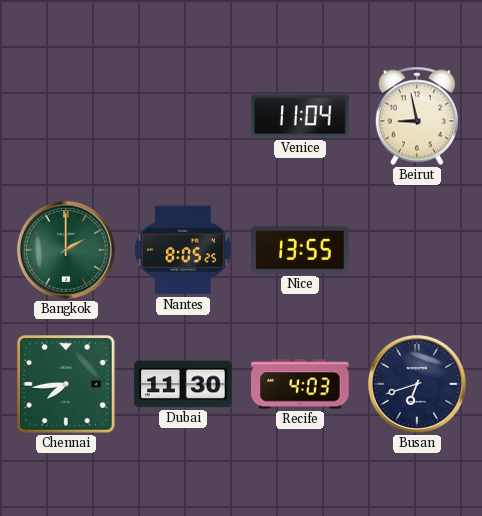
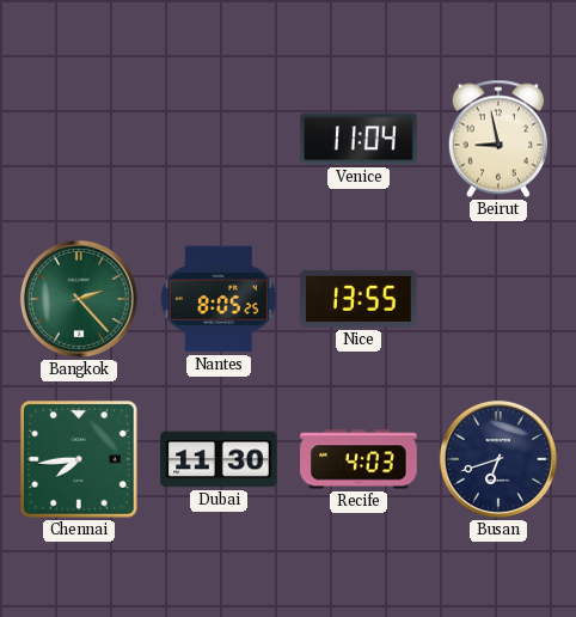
Bangkok: 2:00 -> 2:23
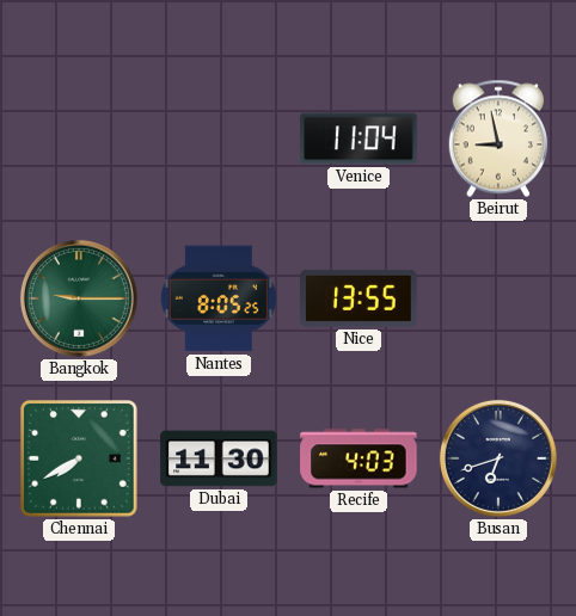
Bangkok: 2:23 -> 9:15
Chennai: 7:44 -> 7:40
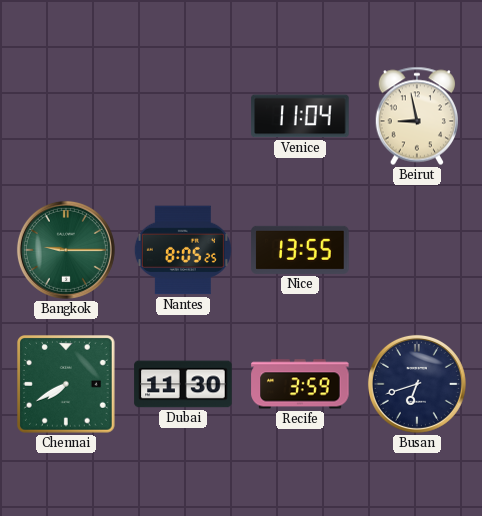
Recife: 4:03 -> 3:59
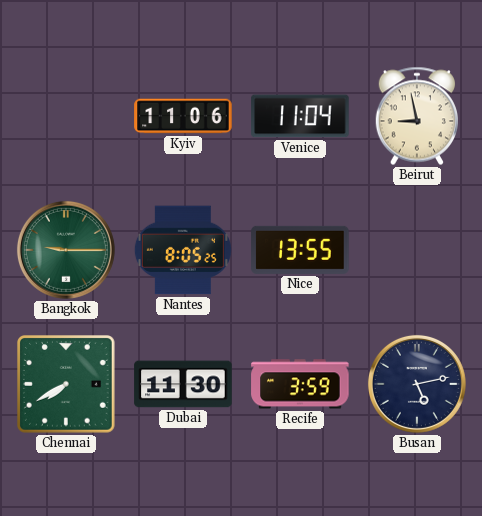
Kyiv: none -> 11:06
Busan: 6:42 -> 5:13
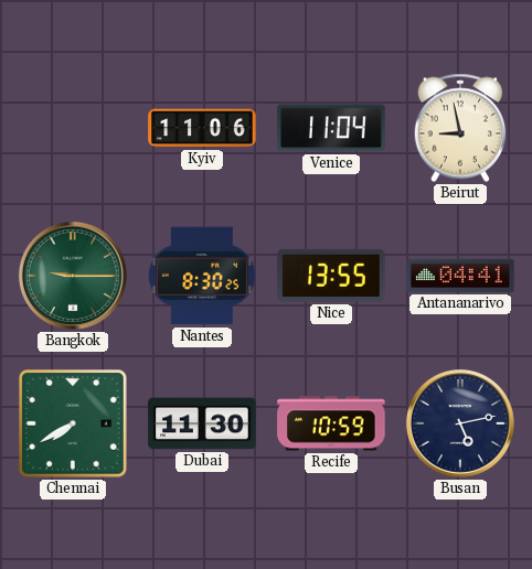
Nantes: 8:05 -> 8:30
Antananarivo: none -> 04:41
Recife: 3:59 -> 10:59
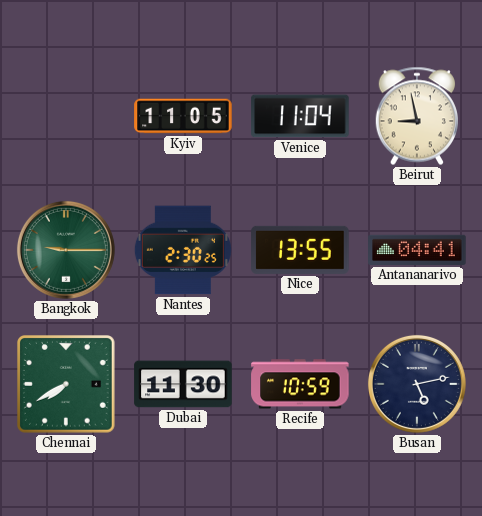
Kyiv: 11:06 -> 11:05
Nantes: 8:30 -> 2:30
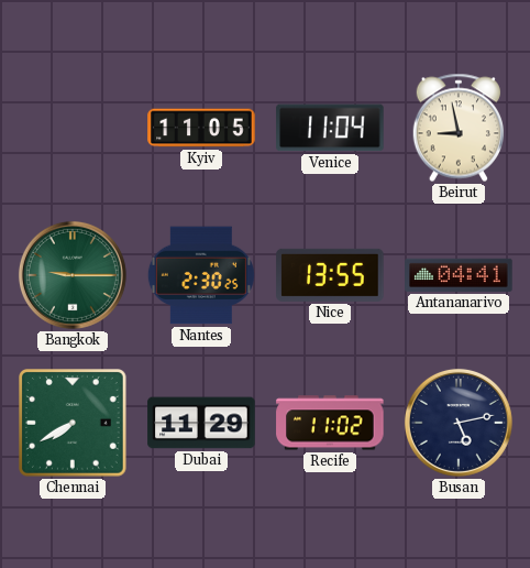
Dubai: 11:30 -> 11:29
Recife: 10:59 -> 11:02
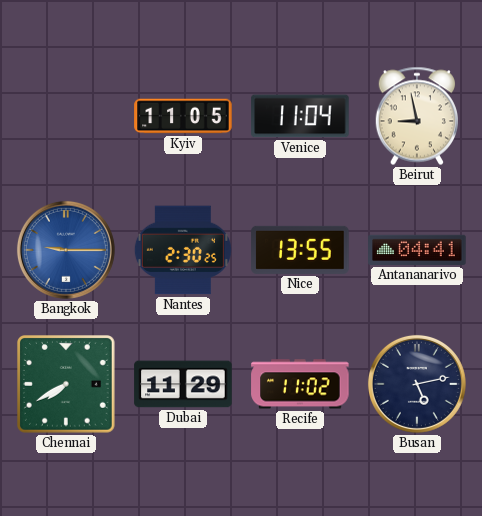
Bangkok dial: green -> blue
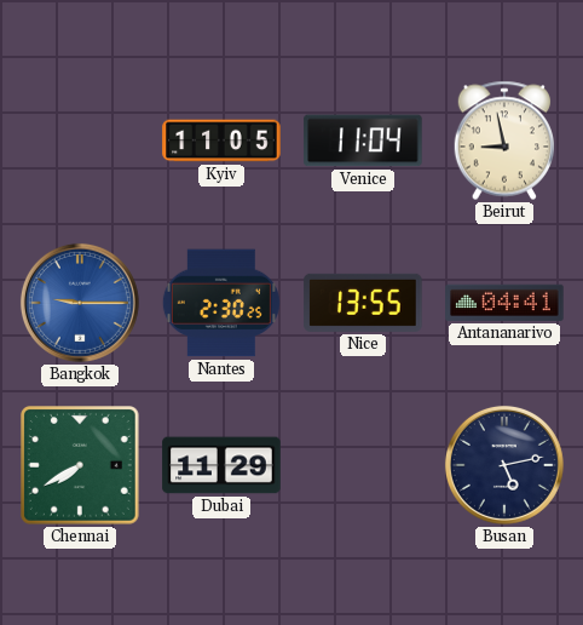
Recife: 11:02 -> none
